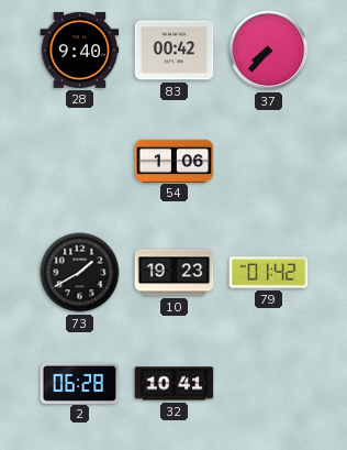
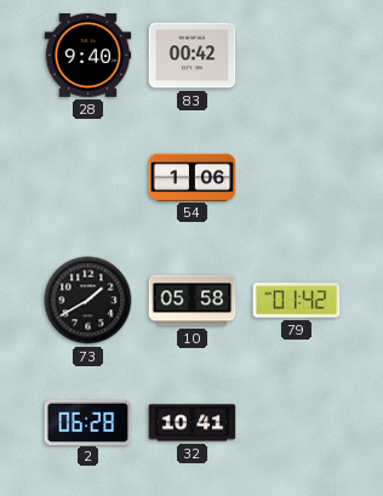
37: 7:37 -> none
10: 19:23 -> 05:58
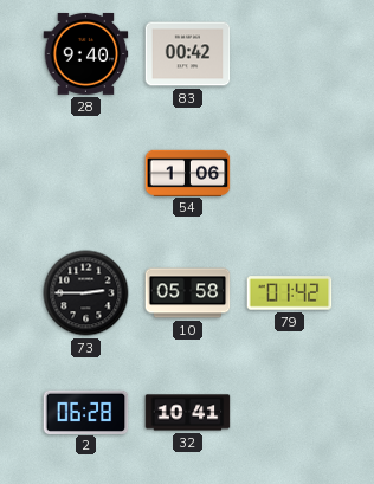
73: 1:40 -> 2:45
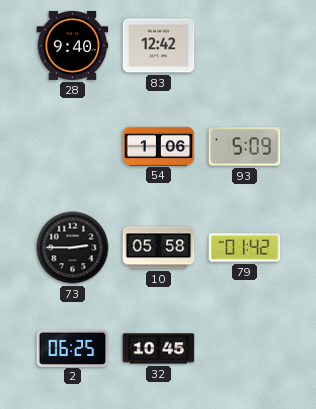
83: 00:42 -> 12:42
93: none -> 5:09
2: 06:28 -> 06:25
32: 10:41 -> 10:45
